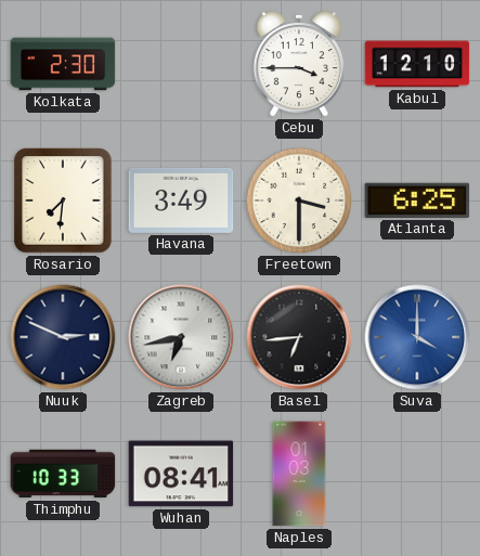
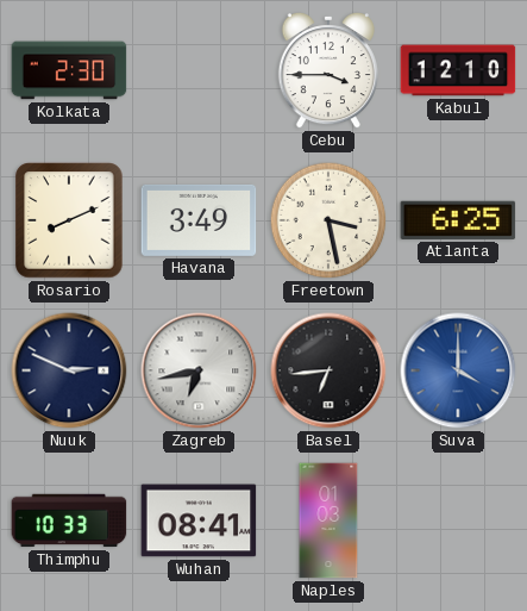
Rosario: 7:31 -> 8:11
Freetown: 3:30 -> 3:28
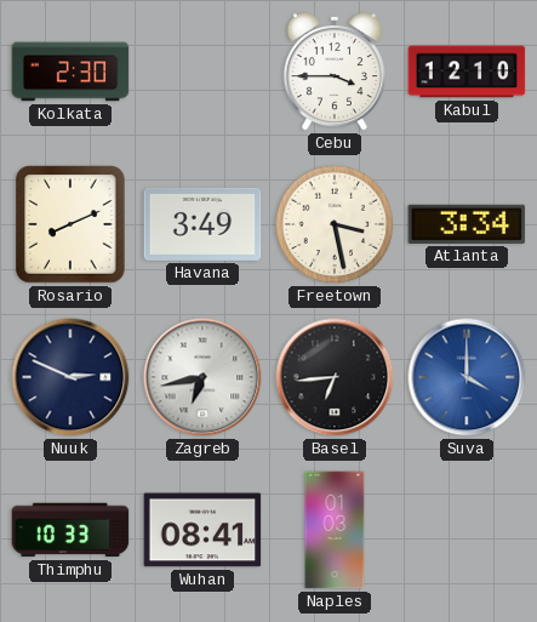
Atlanta: 6:25 -> 3:34
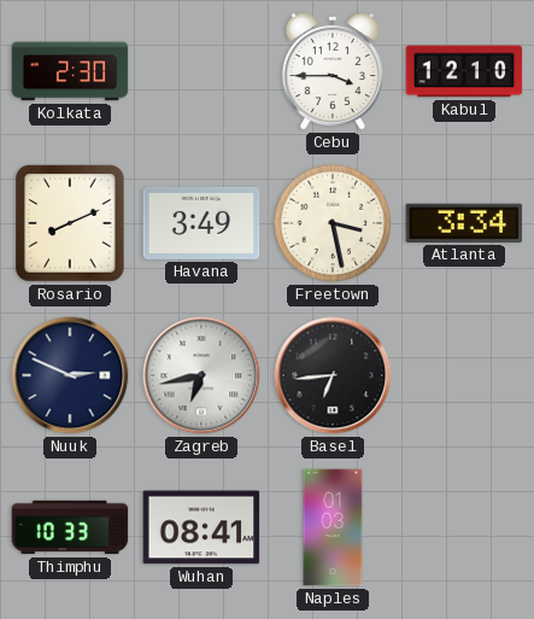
Suva: 4:00 -> none
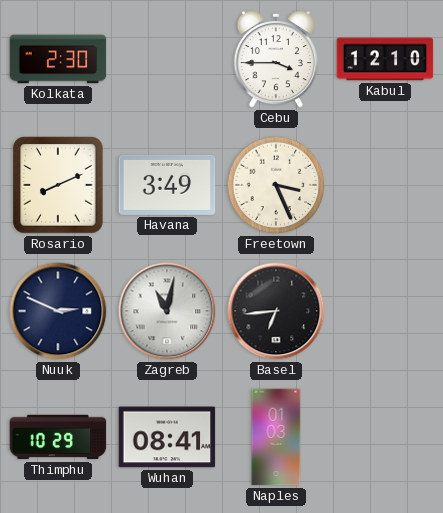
Freetown: 3:28 -> 3:26
Atlanta: 3:34 -> none
Zagreb: 6:43 -> 11:02
Thimphu: 10:33 -> 10:29
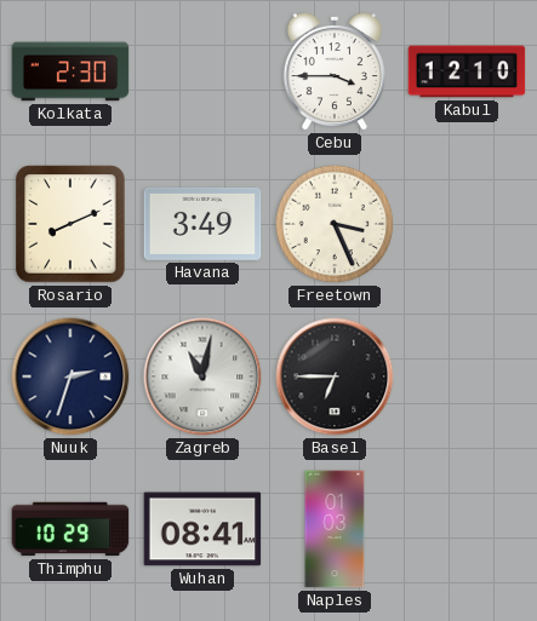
Nuuk: 2:49 -> 2:33
Basel: 6:44 -> 6:45
